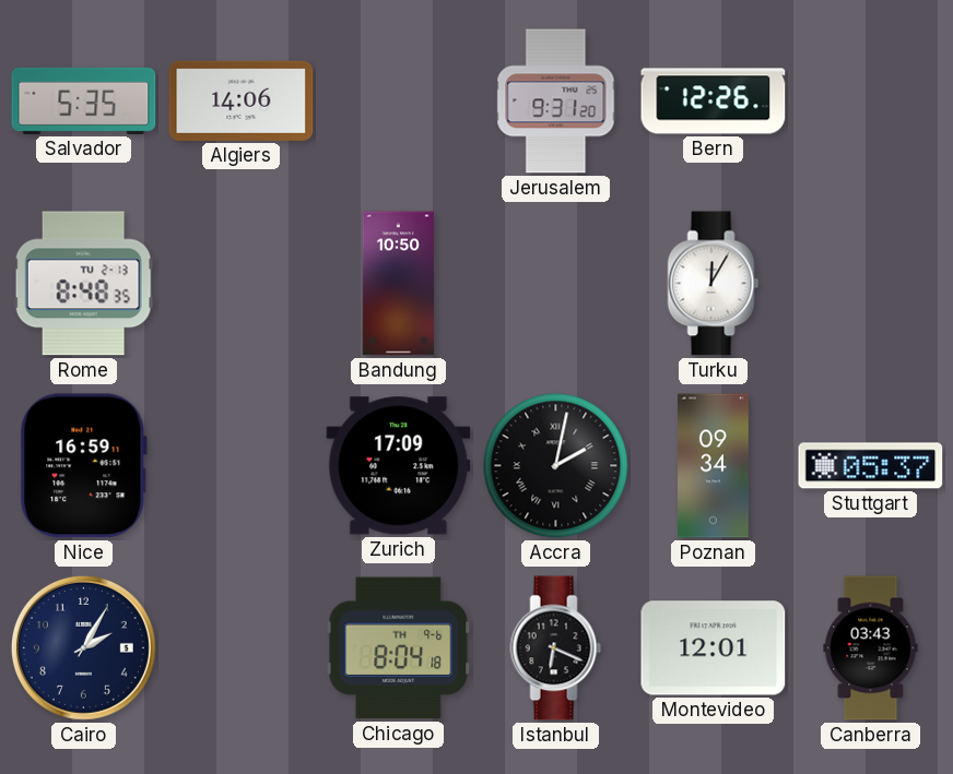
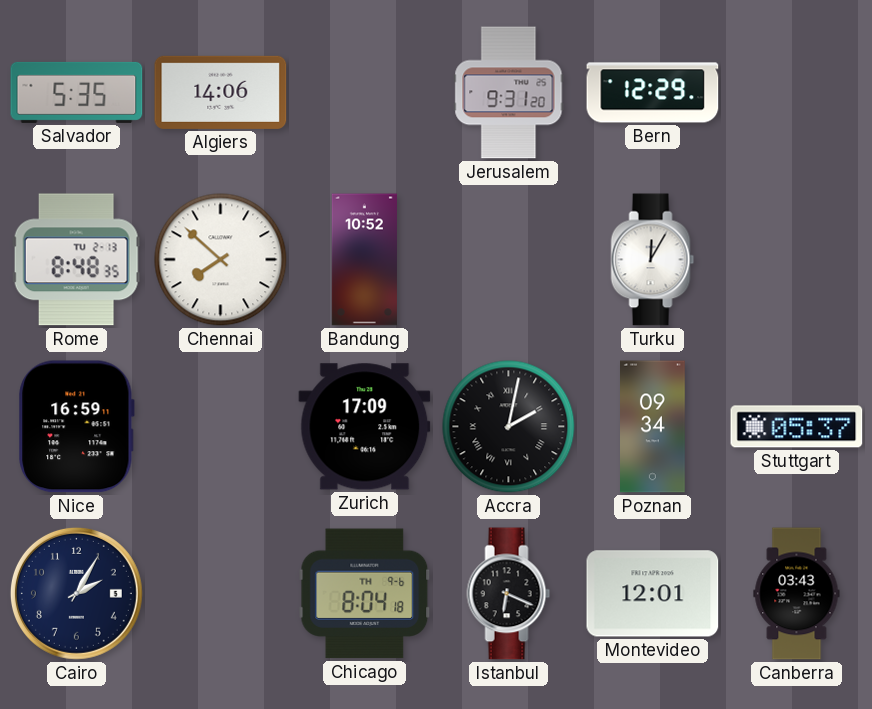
Bern: 12:26 -> 12:29
Chennai: none -> 7:52
Bandung: 10:50 -> 10:52
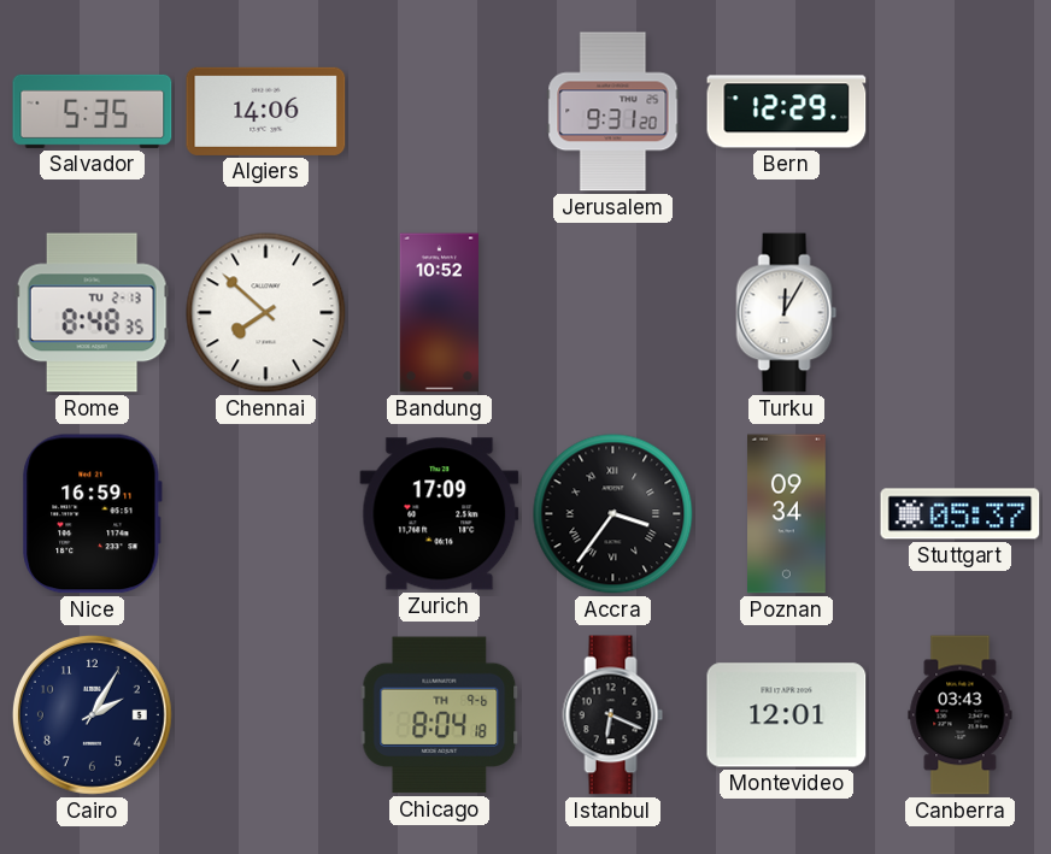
Accra: 2:02 -> 3:36
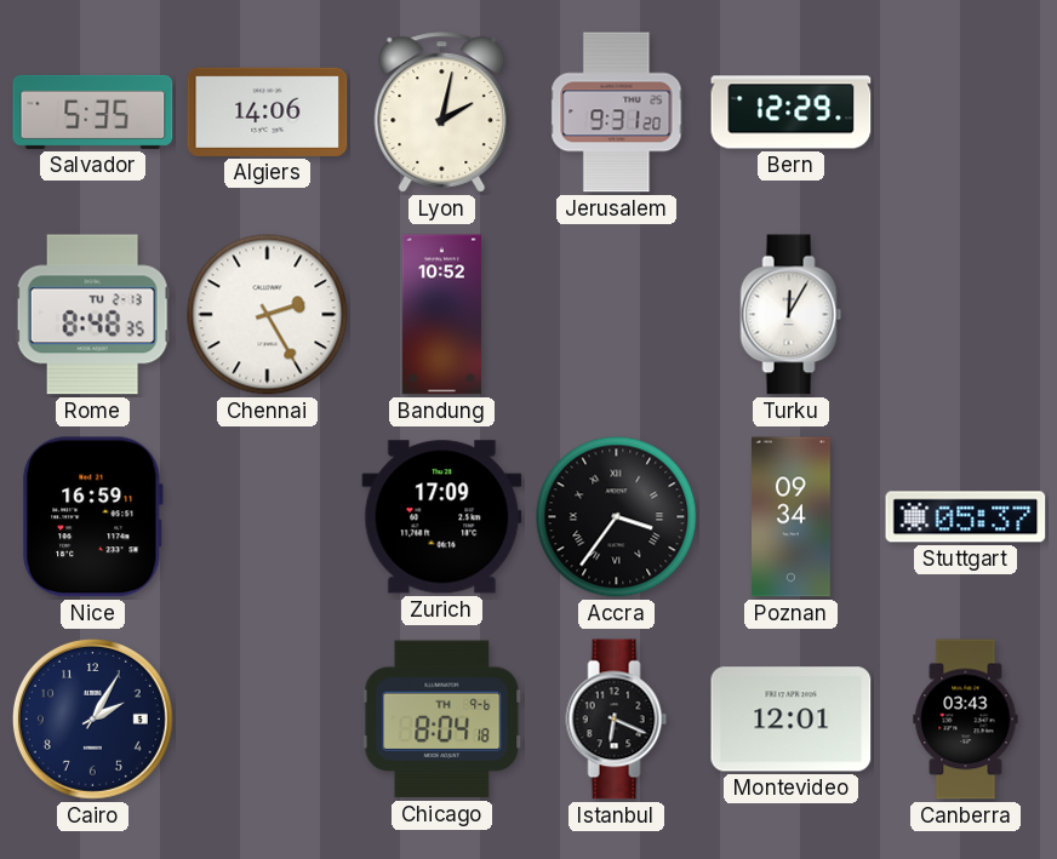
Lyon: none -> 2:02
Chennai: 7:52 -> 2:25
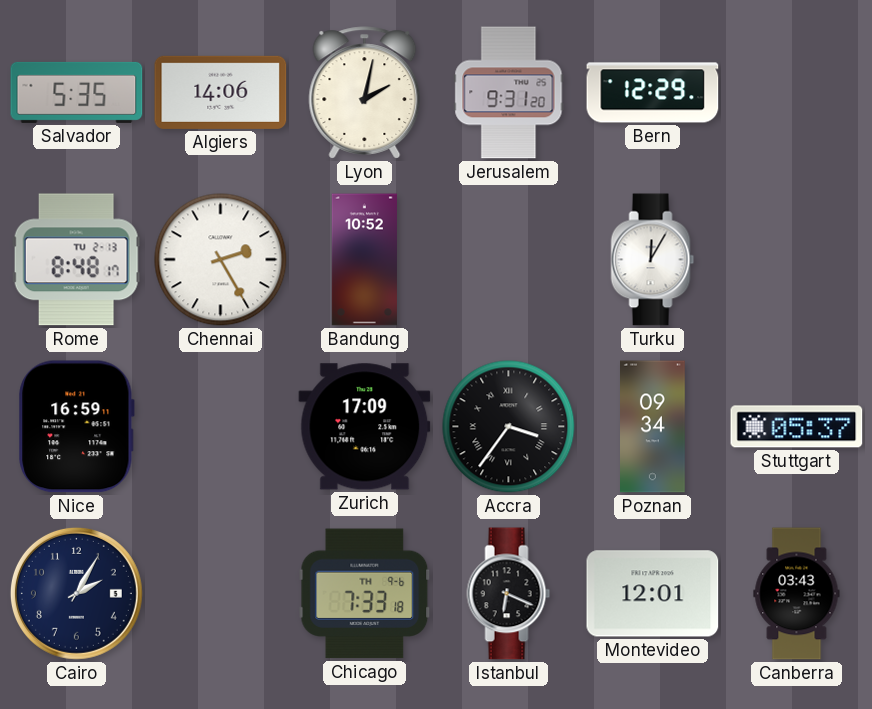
Rome: 8:48:35 -> 8:48:17
Chicago: 8:04 -> 7:33
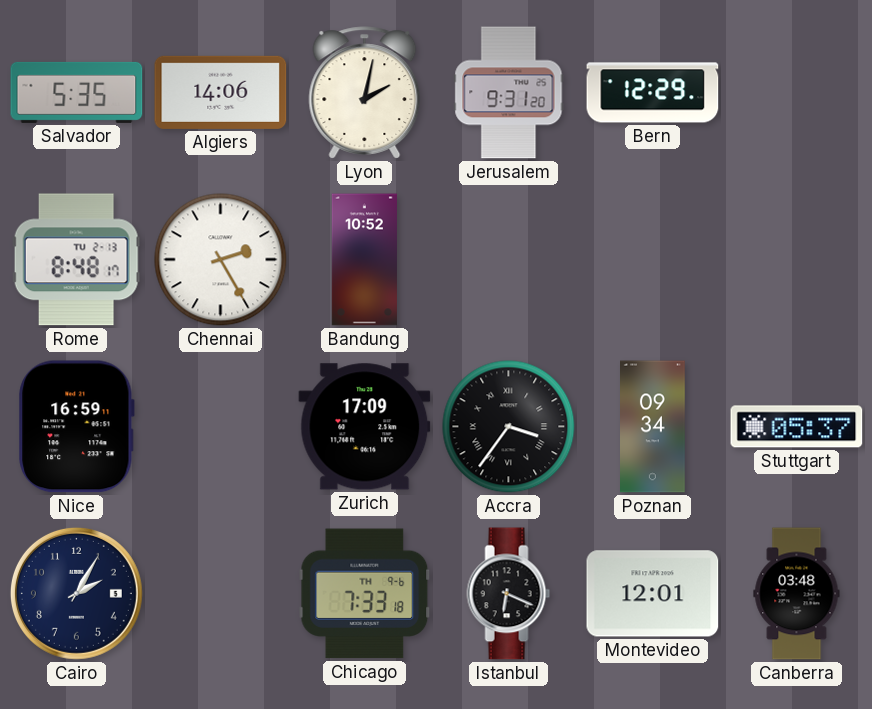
Turku: 12:05 -> none
Canberra: 03:43 -> 03:48
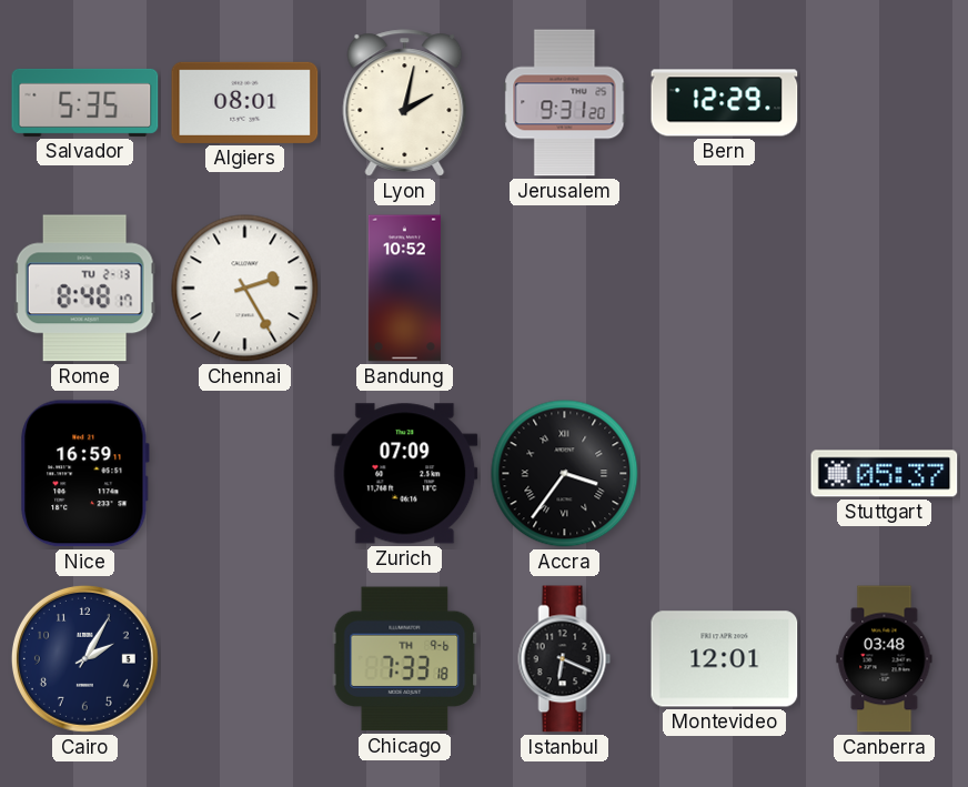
Algiers: 14:06 -> 08:01
Zurich: 17:09 -> 07:09
Poznan: 09:34 -> none
